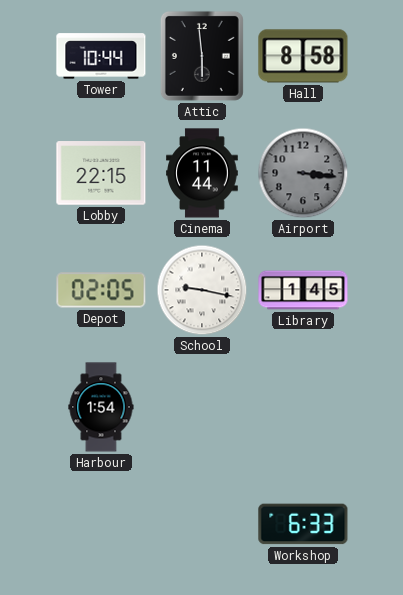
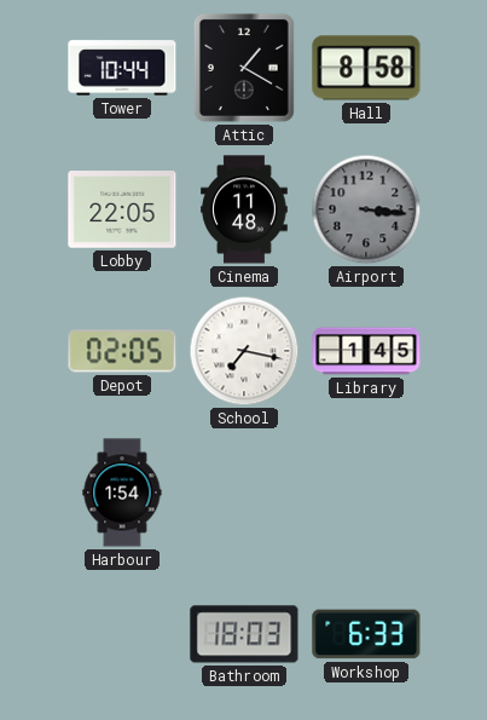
Attic: 5:59 -> 1:20
Lobby: 22:15 -> 22:05
Cinema: 11:44 -> 11:48
School: 9:17 -> 7:17
Bathroom: none -> 18:03
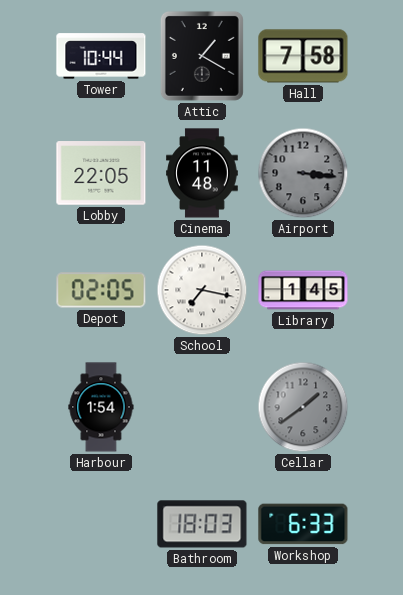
Hall: 8:58 -> 7:58
Cellar: none -> 1:39
